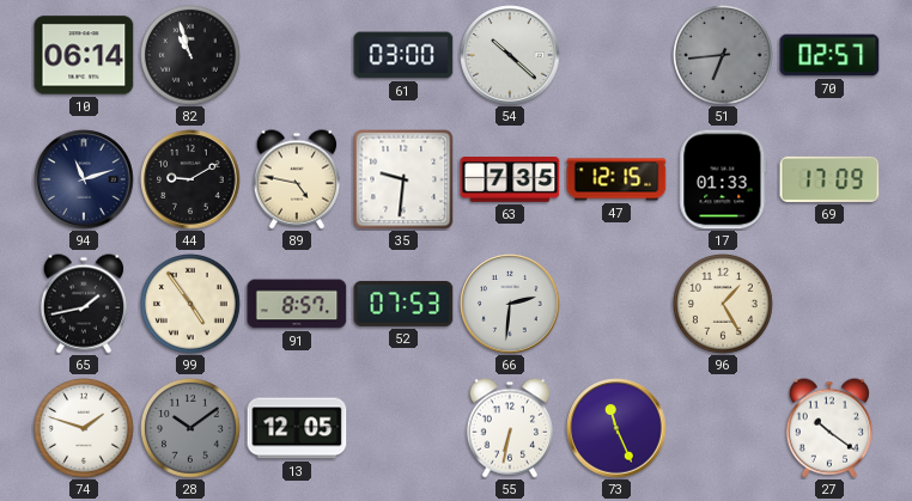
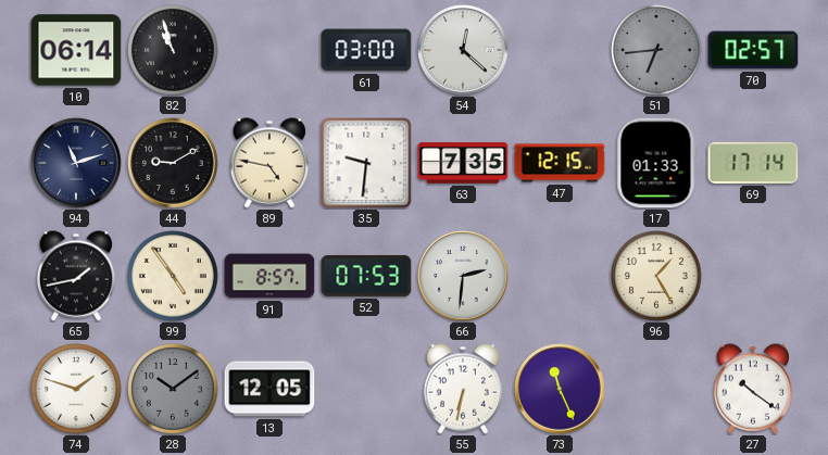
54: 10:22 -> 12:22
69: 17:09 -> 17:14
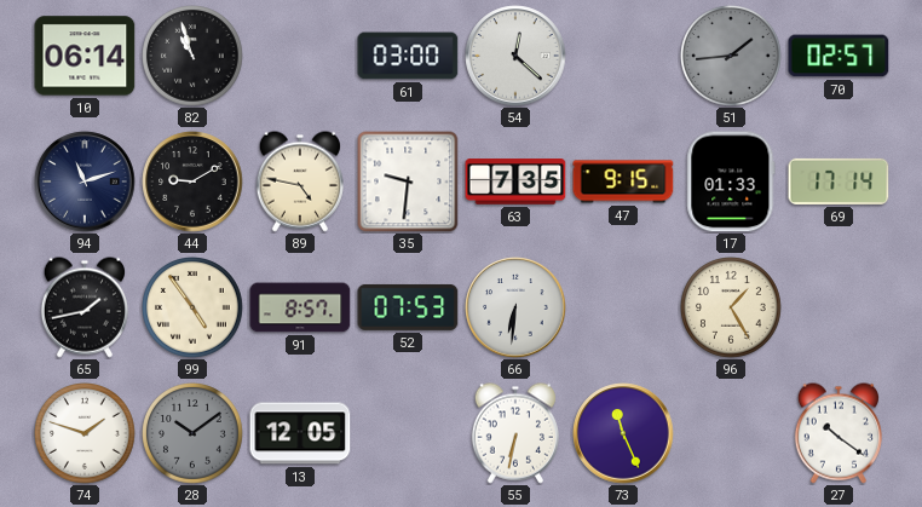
51: 6:44 -> 1:44
47: 12:15 -> 9:15
66: 2:31 -> 6:31
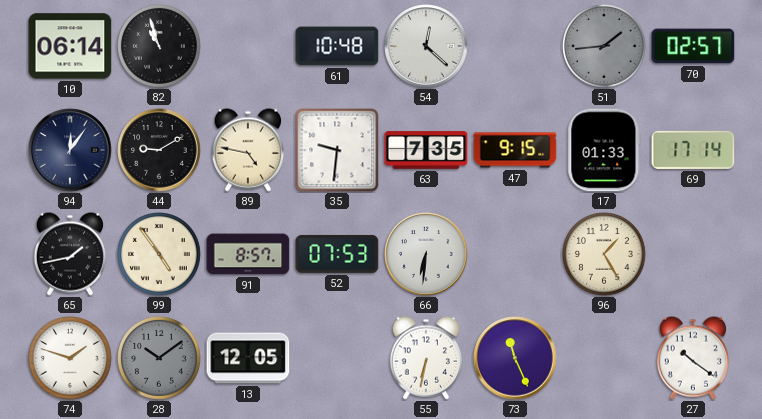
61: 03:00 -> 10:48
94: 11:12 -> 12:06
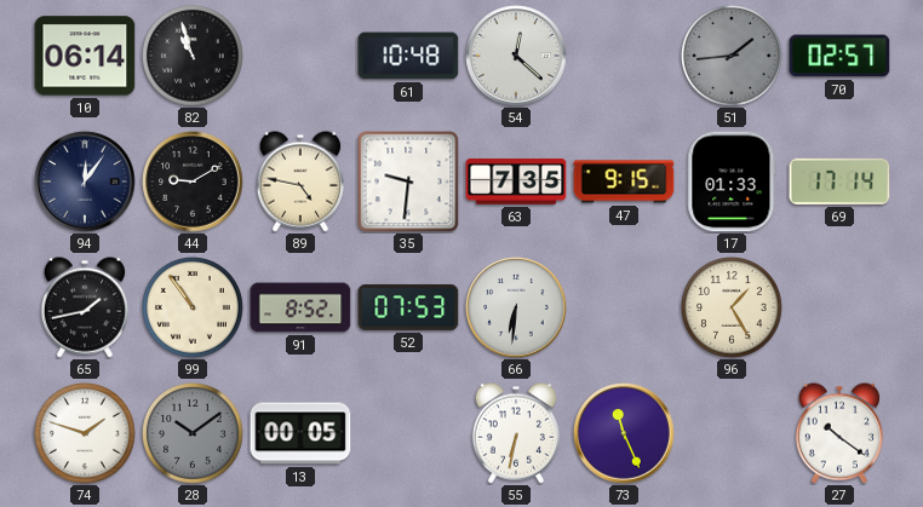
99: 4:54 -> 10:54
91: 8:57 -> 8:52
13: 12:05 -> 00:05
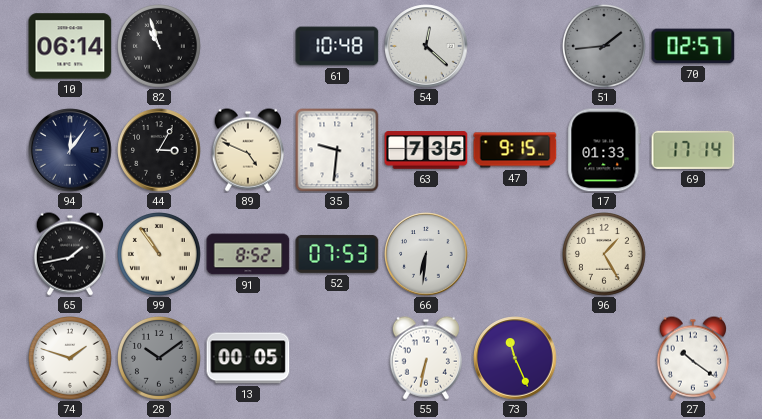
44: 9:10 -> 3:05
89: 4:47 -> 4:49
